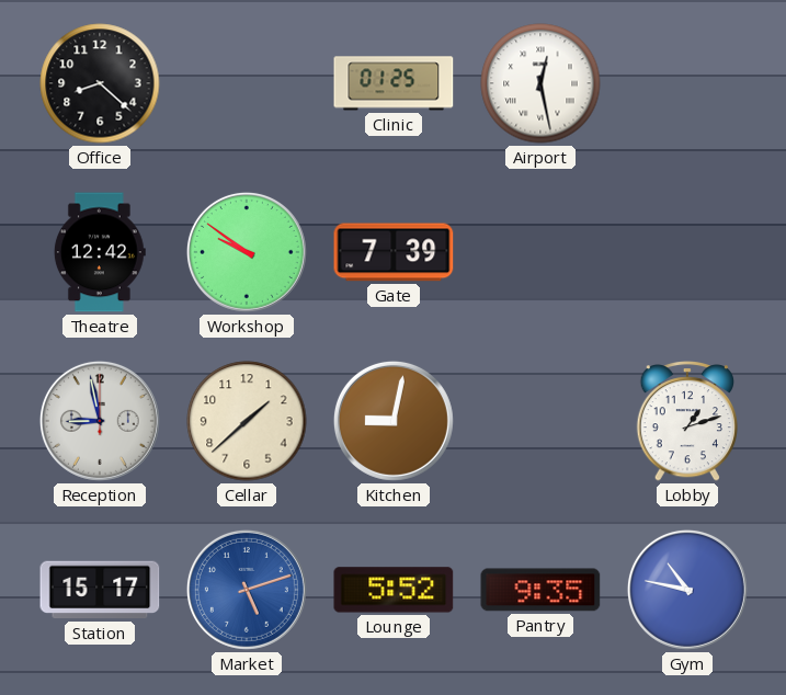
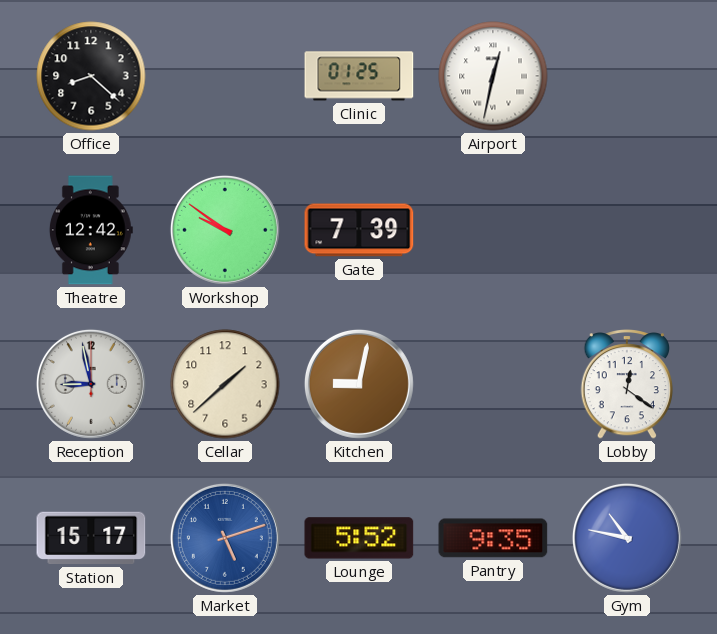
Airport: 12:28 -> 12:32
Lobby: 1:12 -> 12:21
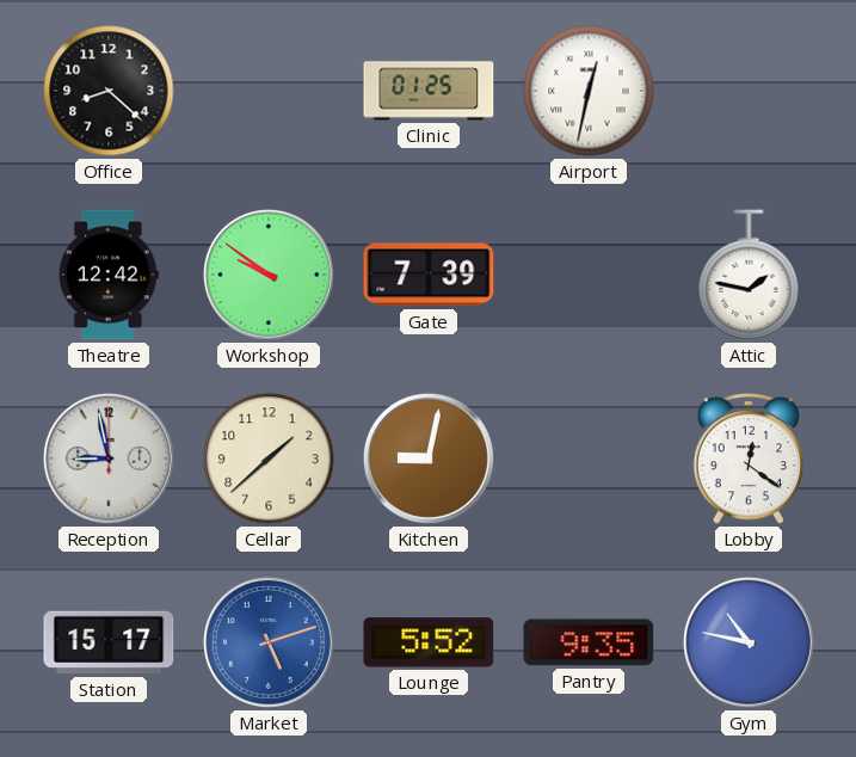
Attic: none -> 1:47
